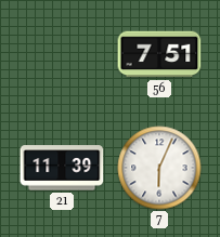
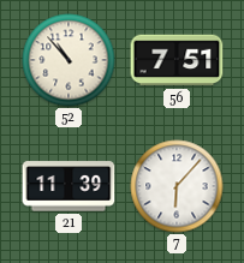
52: none -> 10:53
7: 6:04 -> 6:07
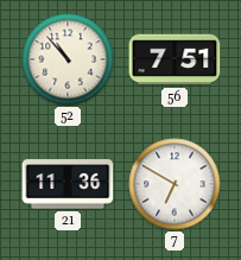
21: 11:39 -> 11:36
7: 6:07 -> 6:50
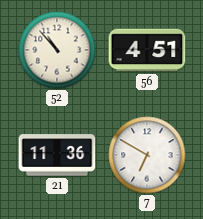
56: 7:51 -> 4:51
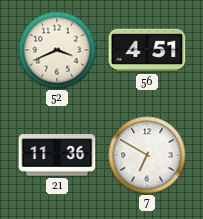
52: 10:53 -> 3:41
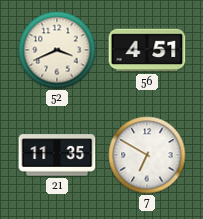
21: 11:36 -> 11:35
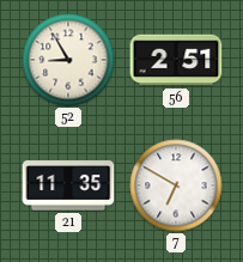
52: 3:41 -> 8:55
56: 4:51 -> 2:51
